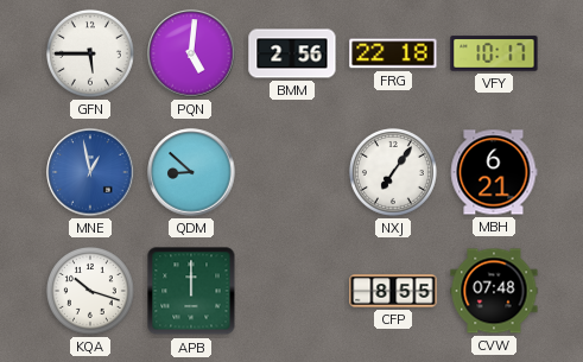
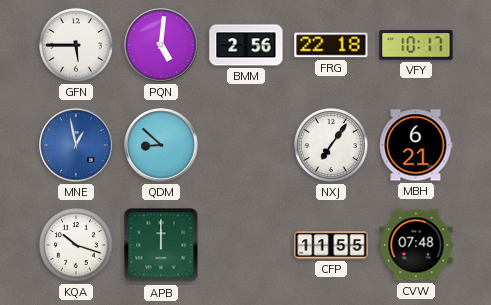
CFP: 8:55 -> 11:55
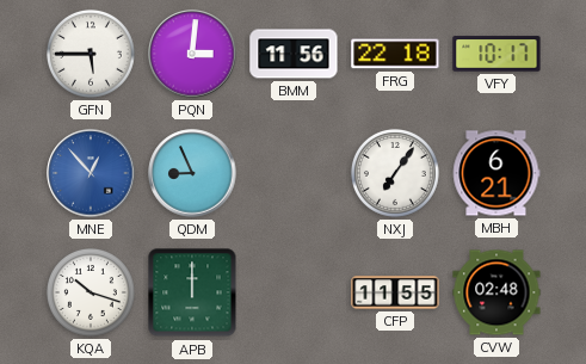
PQN: 5:01 -> 3:01
BMM: 2:56 -> 11:56
MNE: 12:58 -> 12:53
QDM: 8:52 -> 8:56
CVW: 07:48 -> 02:48
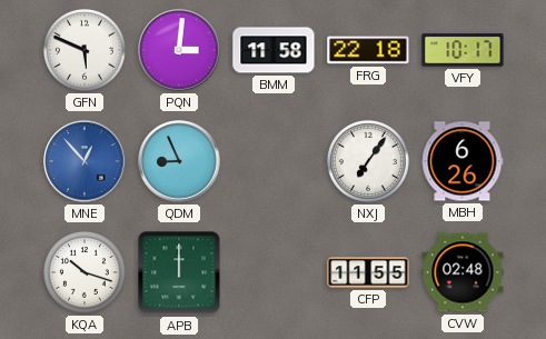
GFN: 5:45 -> 5:49
BMM: 11:56 -> 11:58
MBH: 6:21 -> 6:26
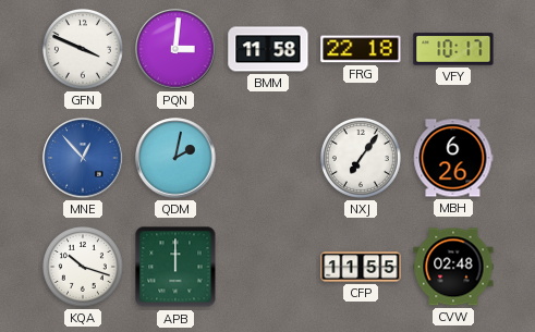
GFN: 5:49 -> 3:49
QDM: 8:56 -> 2:02
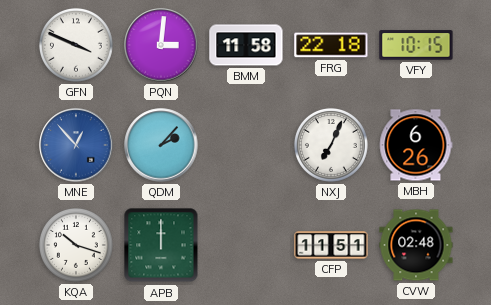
VFY: 10:17 -> 10:15
QDM: 2:02 -> 2:07
NXJ: 7:06 -> 7:04
CFP: 11:55 -> 11:51
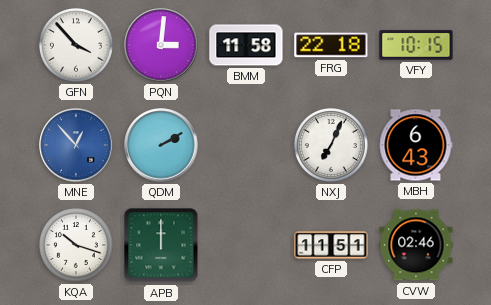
GFN: 3:49 -> 3:53
QDM: 2:07 -> 2:10
MBH: 6:26 -> 6:43
CVW: 02:48 -> 02:46
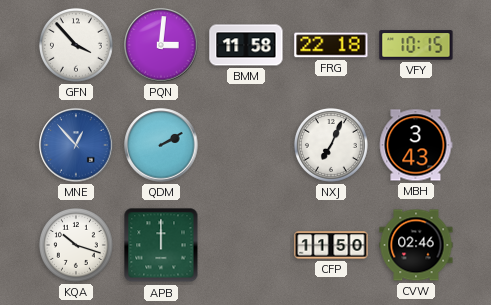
MBH: 6:43 -> 3:43
CFP: 11:51 -> 11:50
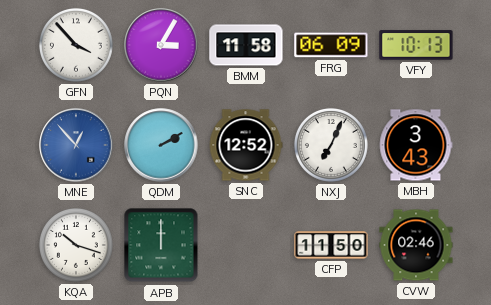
PQN: 3:01 -> 3:05
FRG: 22:18 -> 06:09
VFY: 10:15 -> 10:13
SNC: none -> 12:52
